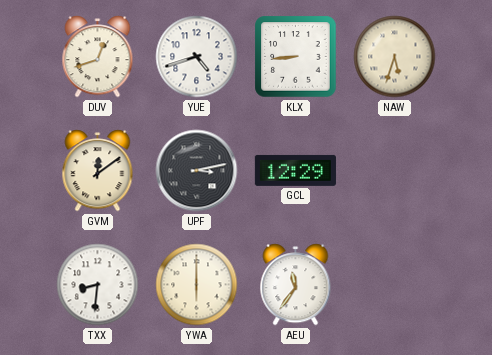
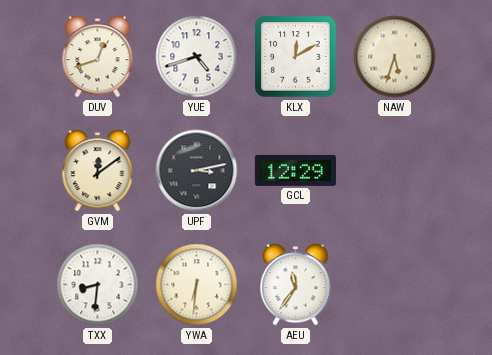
KLX: 8:44 -> 12:10
YWA: 6:00 -> 6:31
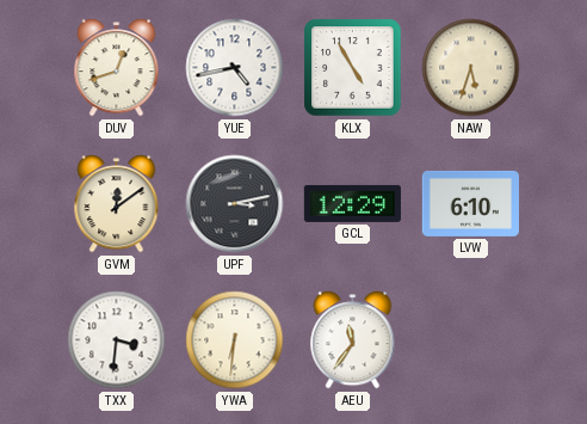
YUE: 4:42 -> 4:43
KLX: 12:10 -> 4:55
LVW: none -> 6:10
TXX: 8:31 -> 3:31
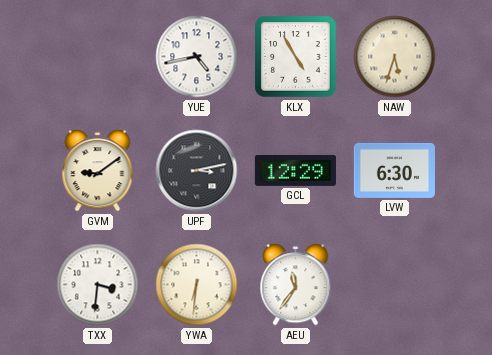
DUV: 12:42 -> none
GVM: 12:09 -> 9:09
LVW: 6:10 -> 6:30
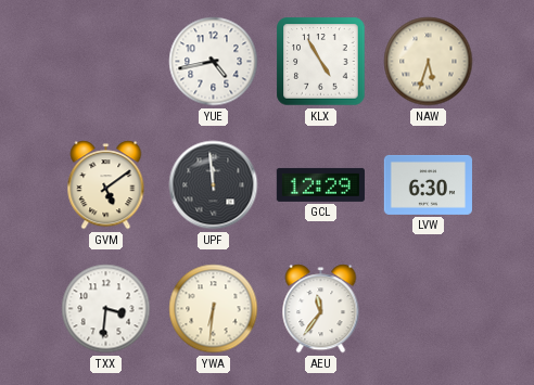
GVM: 9:09 -> 5:09
UPF: 3:13 -> 11:59
